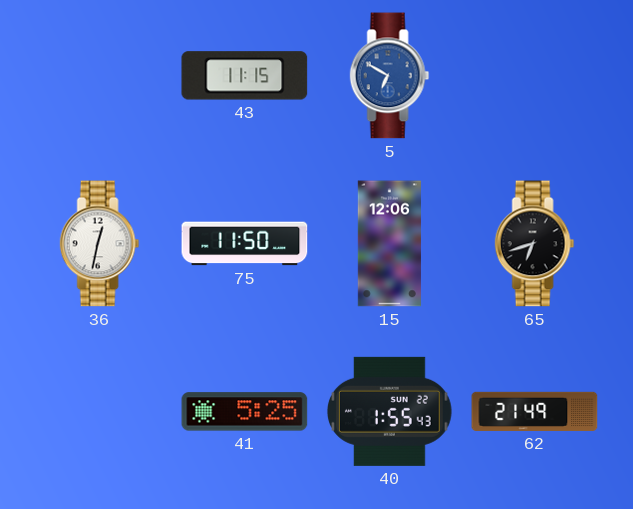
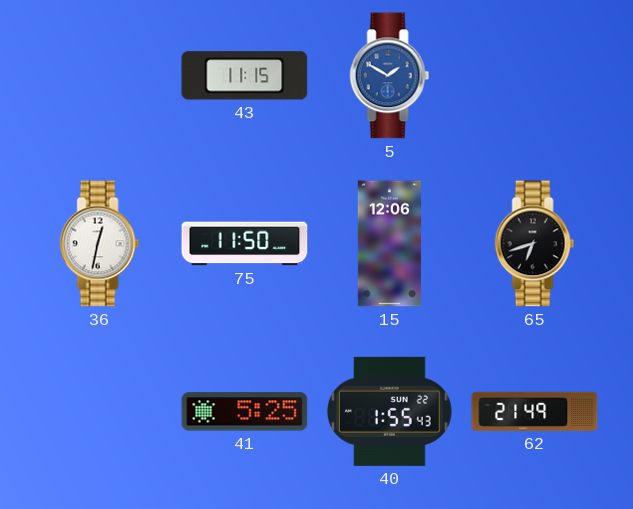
5: 6:50 -> 1:50
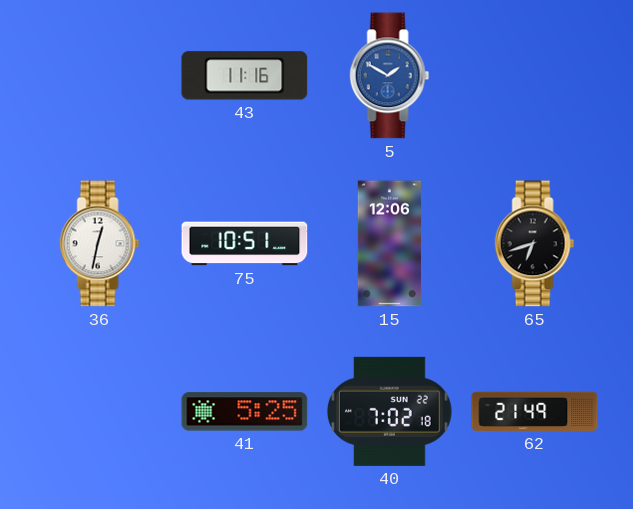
43: 11:15 -> 11:16
75: 11:50 -> 10:51
40: 1:55 -> 7:02
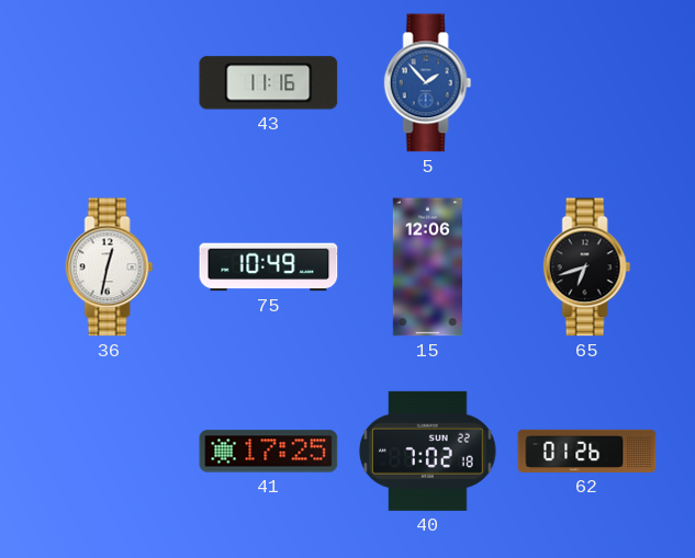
5: 1:50 -> 1:53
75: 10:51 -> 10:49
41: 5:25 -> 17:25
62: 21:49 -> 01:26
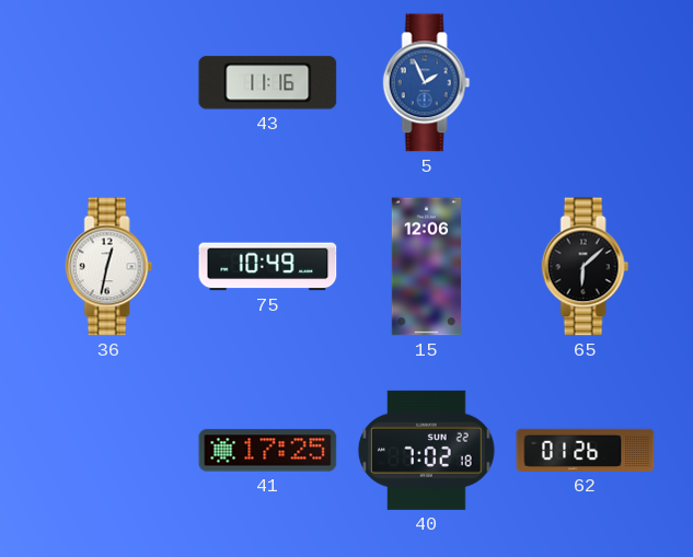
5: 1:53 -> 1:56
65: 6:42 -> 6:08
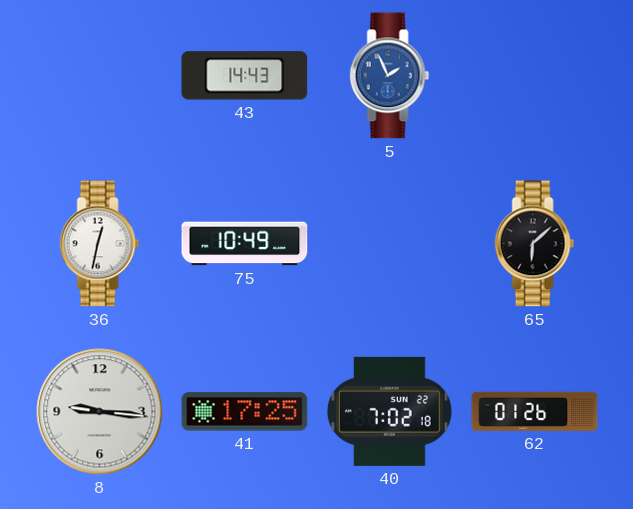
43: 11:16 -> 14:43
15: 12:06 -> none
8: none -> 9:16
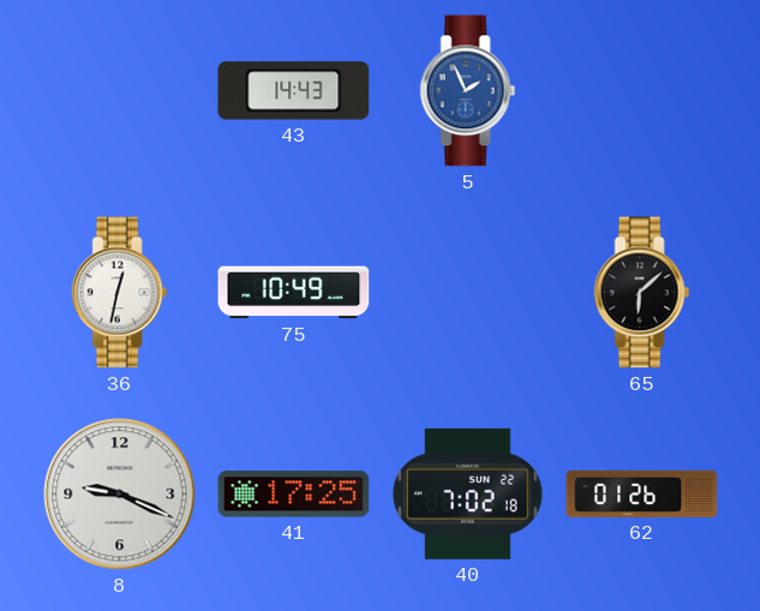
8: 9:16 -> 9:19
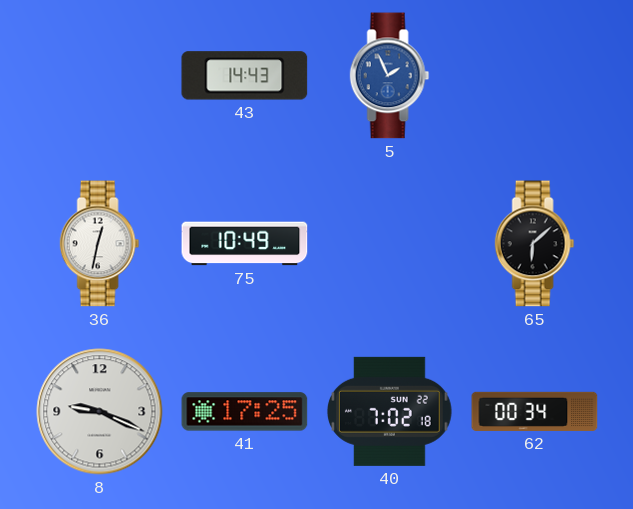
62: 01:26 -> 00:34
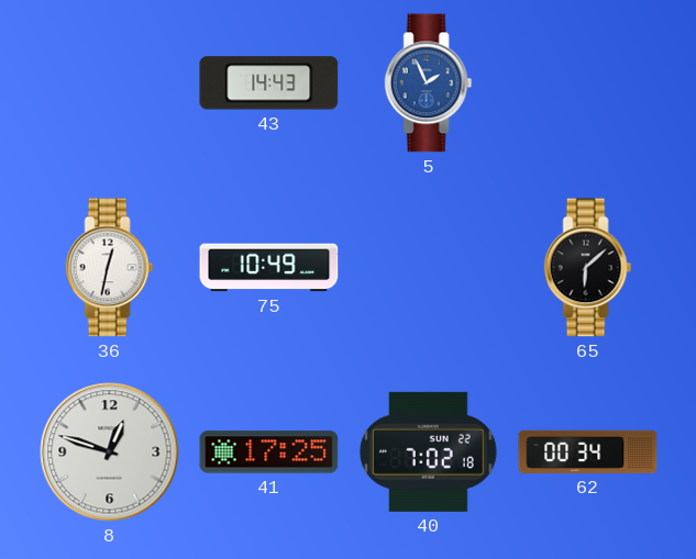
8: 9:19 -> 12:48
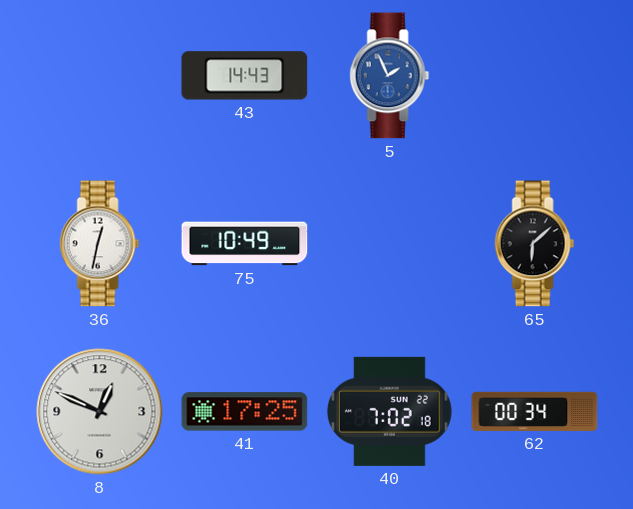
8: 12:48 -> 12:49
